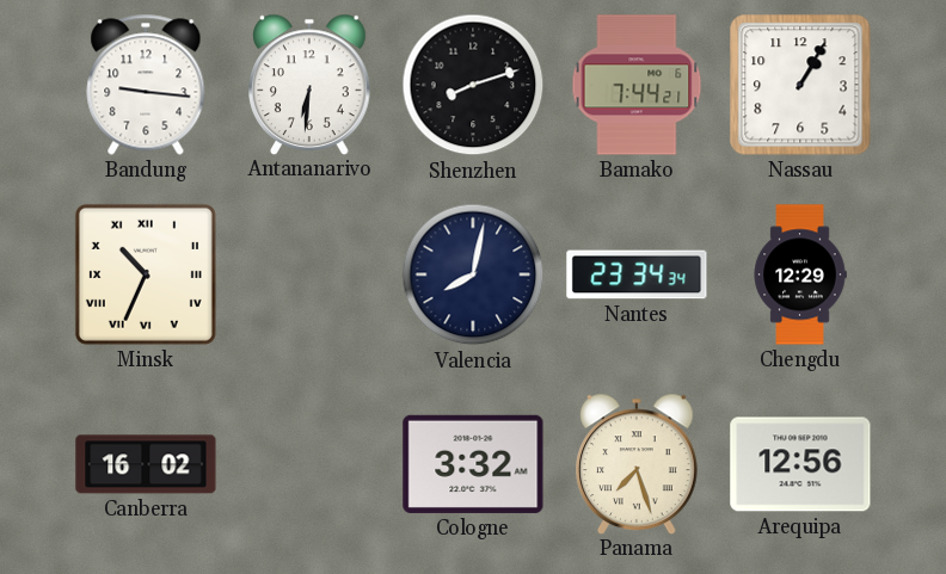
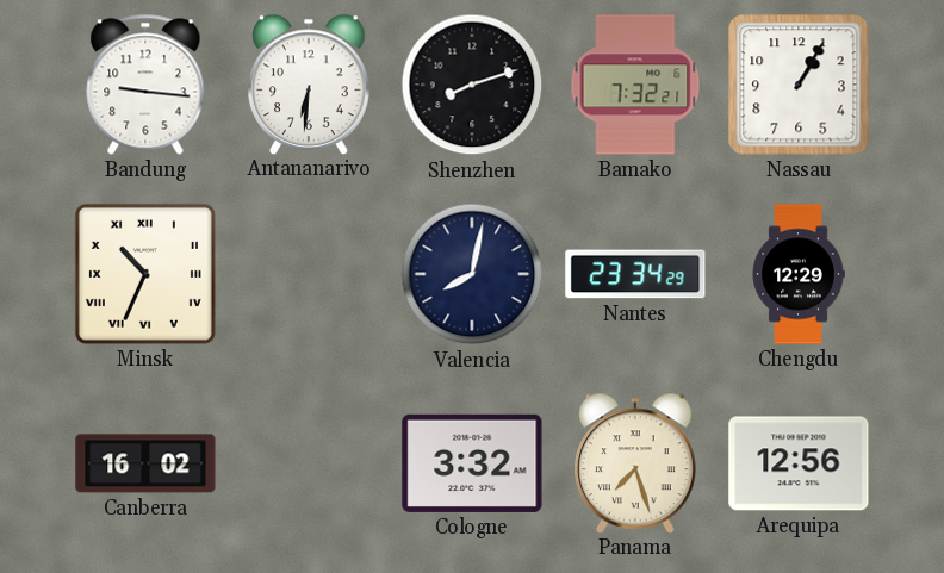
Bamako: 7:44 -> 7:32
Nantes: 23:34:34 -> 23:34:29
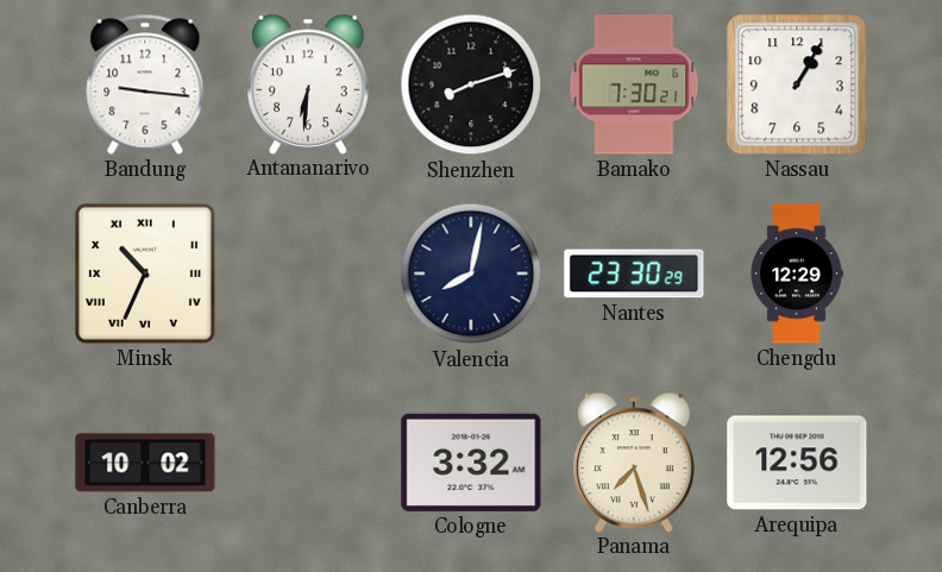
Bamako: 7:32 -> 7:30
Nantes: 23:34 -> 23:30
Canberra: 16:02 -> 10:02
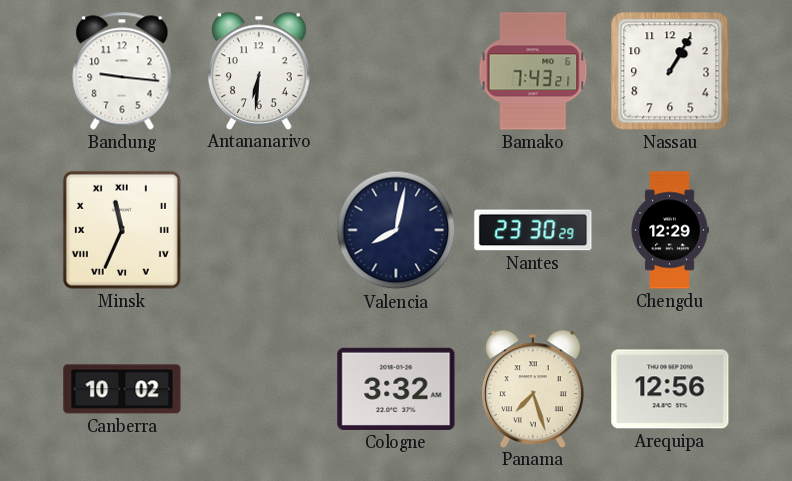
Shenzhen: 8:12 -> none
Bamako: 7:30 -> 7:43
Minsk: 10:34 -> 11:34
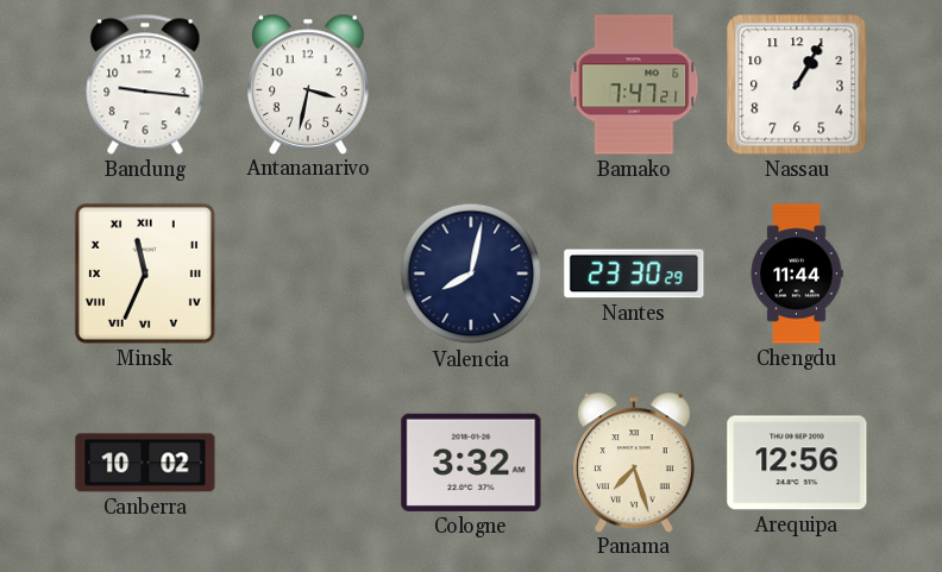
Antananarivo: 6:31 -> 3:32
Bamako: 7:43 -> 7:47
Chengdu: 12:29 -> 11:44
